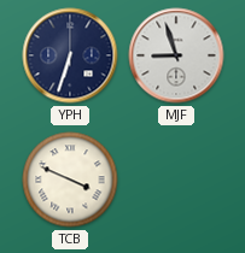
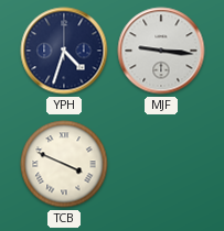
YPH: 6:33 -> 4:33
MJF: 8:57 -> 9:16
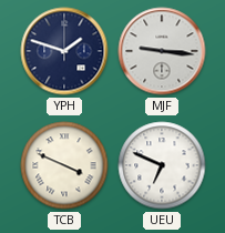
YPH: 4:33 -> 1:48
UEU: none -> 6:49
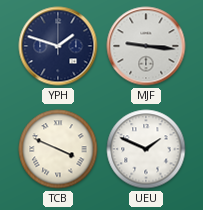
UEU: 6:49 -> 1:49
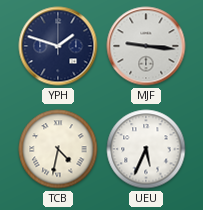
TCB: 3:49 -> 4:32
UEU: 1:49 -> 5:34
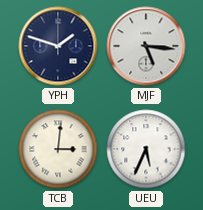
MJF: 9:16 -> 5:16
TCB: 4:32 -> 3:01
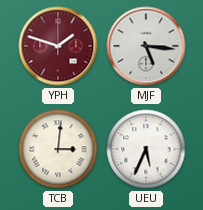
YPH dial: navy -> burgundy
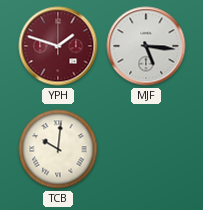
TCB: 3:01 -> 10:01
UEU: 5:34 -> none
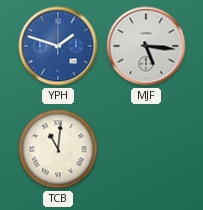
YPH dial: burgundy -> blue
TCB: 10:01 -> 11:01
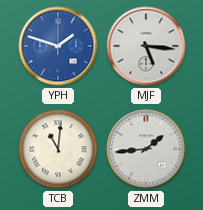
ZMM: none -> 1:44
